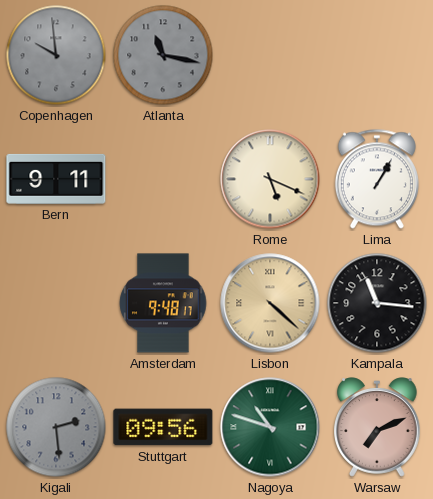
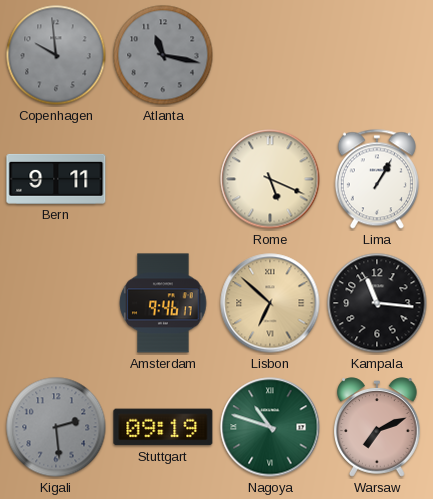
Amsterdam: 9:48 -> 9:46
Lisbon: 4:22 -> 6:52
Stuttgart: 09:56 -> 09:19
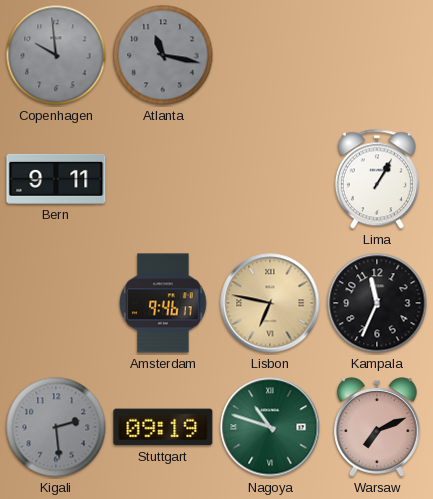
Rome: 5:19 -> none
Lisbon: 6:52 -> 6:47
Kampala: 11:16 -> 11:34
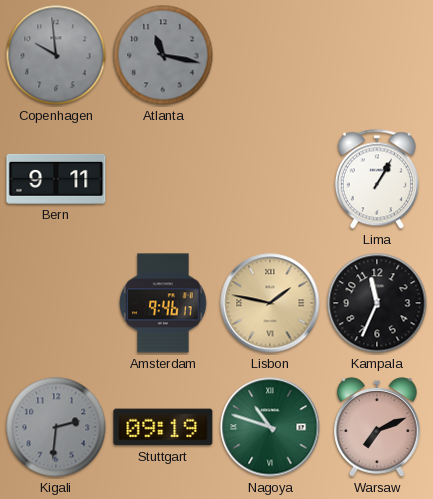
Lisbon: 6:47 -> 1:47
Kigali: 2:29 -> 2:31
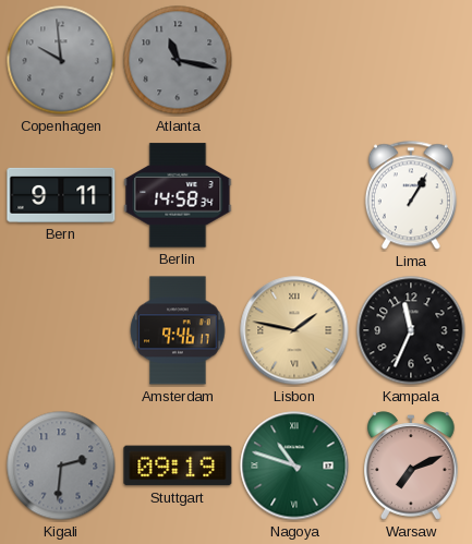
Berlin: none -> 14:58
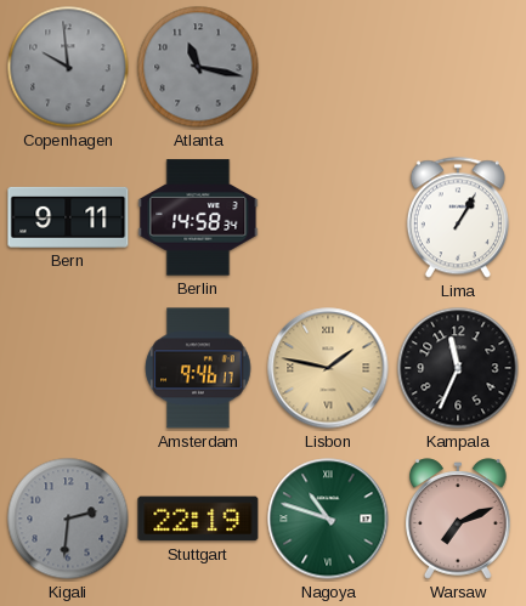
Stuttgart: 09:19 -> 22:19
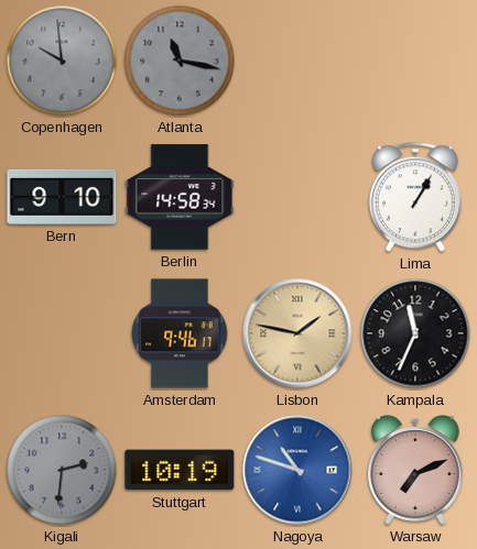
Bern: 9:11 -> 9:10
Stuttgart: 22:19 -> 10:19
Nagoya dial: green -> blue
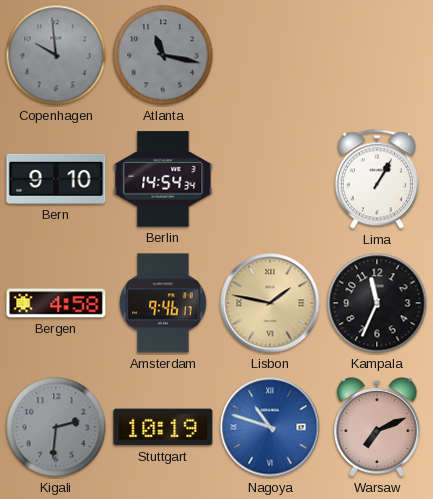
Berlin: 14:58 -> 14:54
Bergen: none -> 4:58
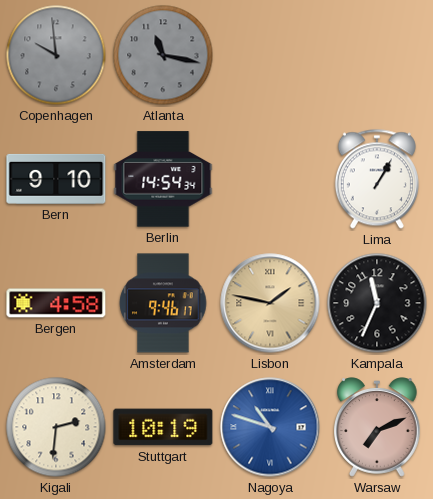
Kigali dial: grey -> cream
